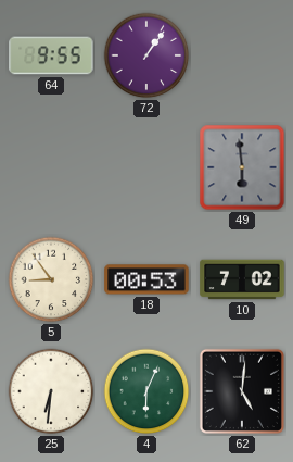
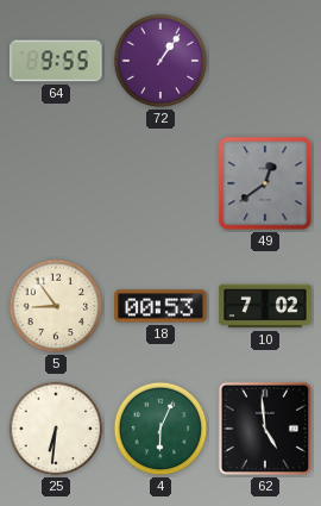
49: 5:59 -> 12:39
62: 5:01 -> 4:59
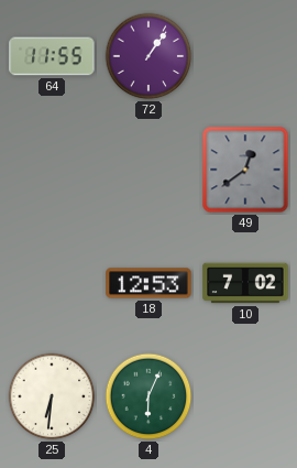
64: 9:55 -> 11:55
5: 8:54 -> none
18: 00:53 -> 12:53
62: 4:59 -> none
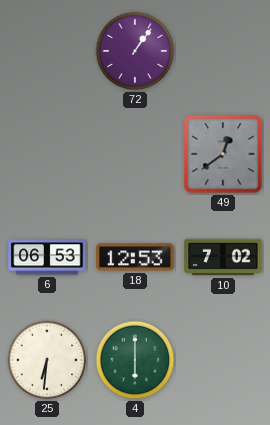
64: 11:55 -> none
6: none -> 06:53
4: 6:04 -> 6:00
